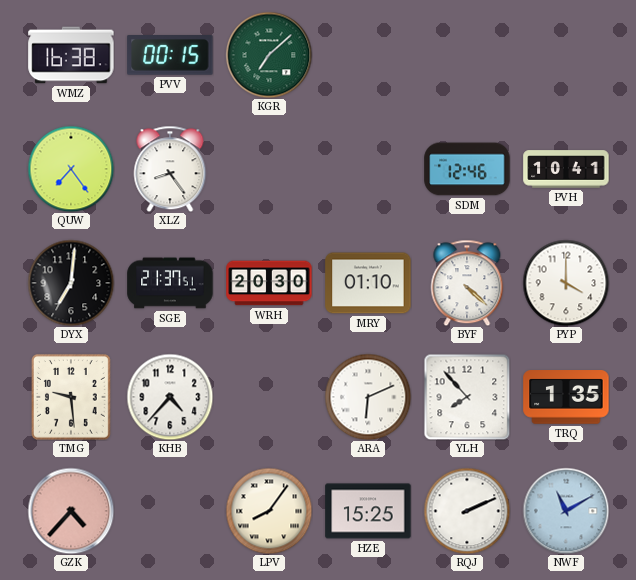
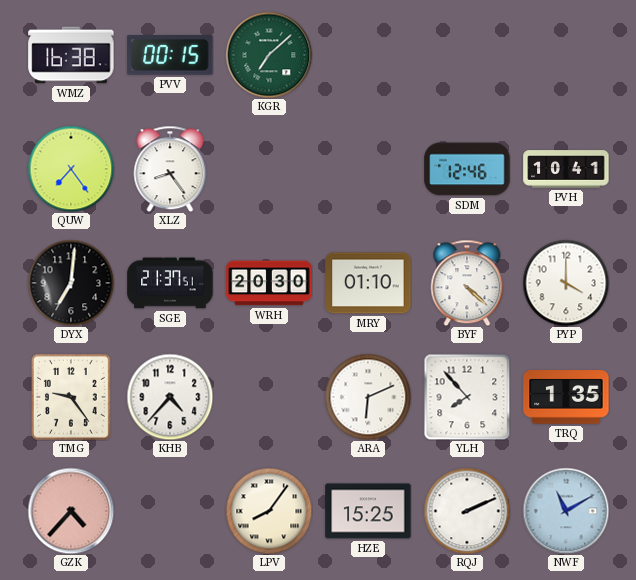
TMG: 9:29 -> 9:24
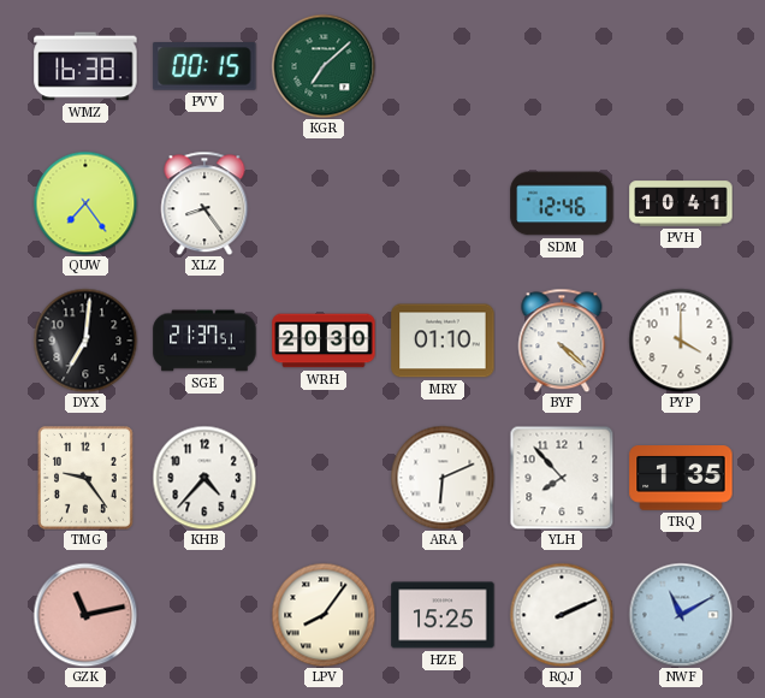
GZK: 4:37 -> 11:13
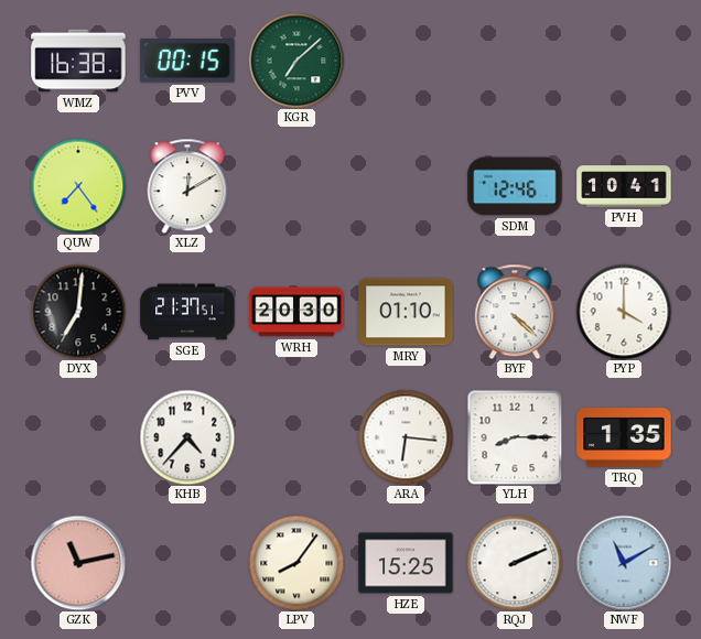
XLZ: 8:24 -> 12:10
TMG: 9:24 -> none
ARA: 6:11 -> 6:16
YLH: 7:53 -> 8:15
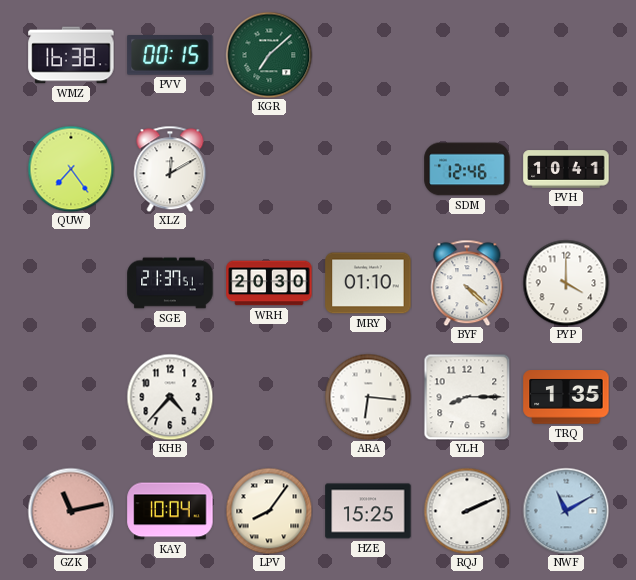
DYX: 7:01 -> none
KAY: none -> 10:04
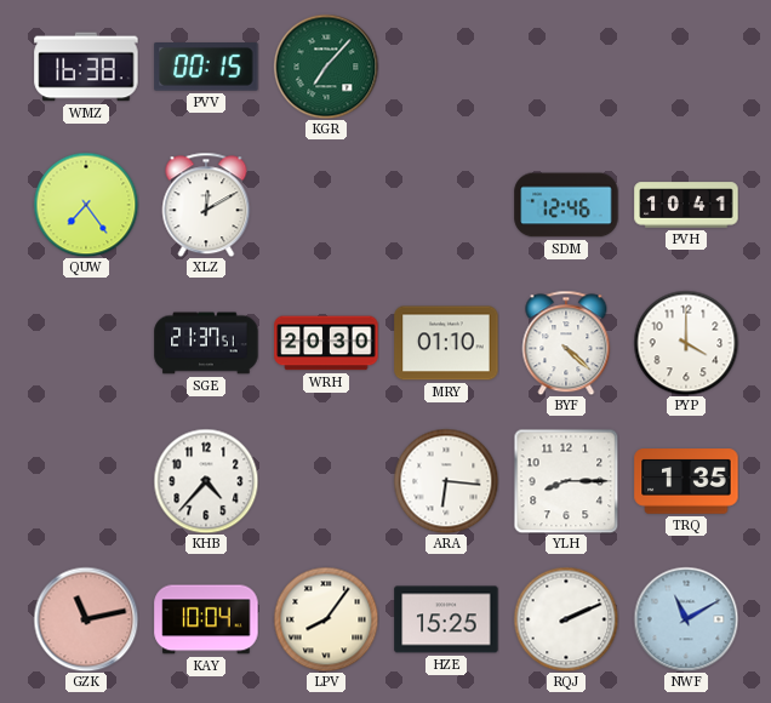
KGR: 7:08 -> 7:07
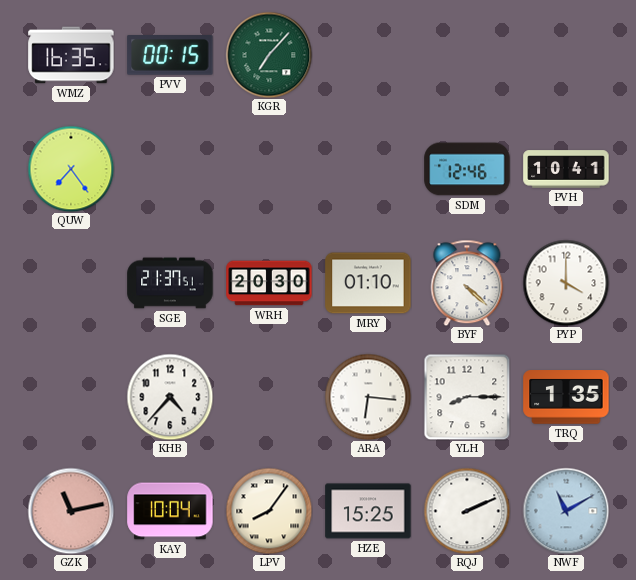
WMZ: 16:38 -> 16:35
XLZ: 12:10 -> none
